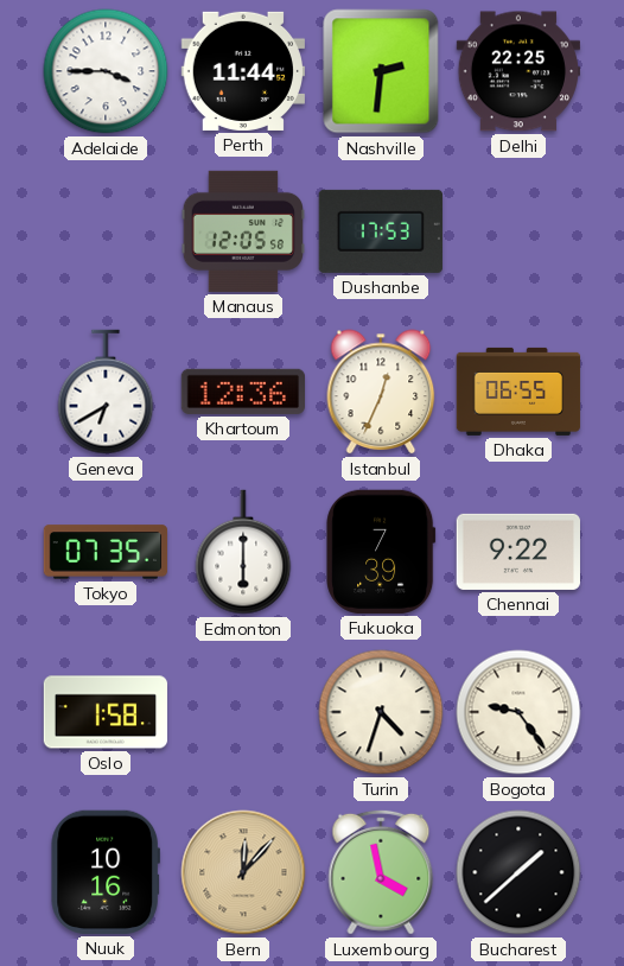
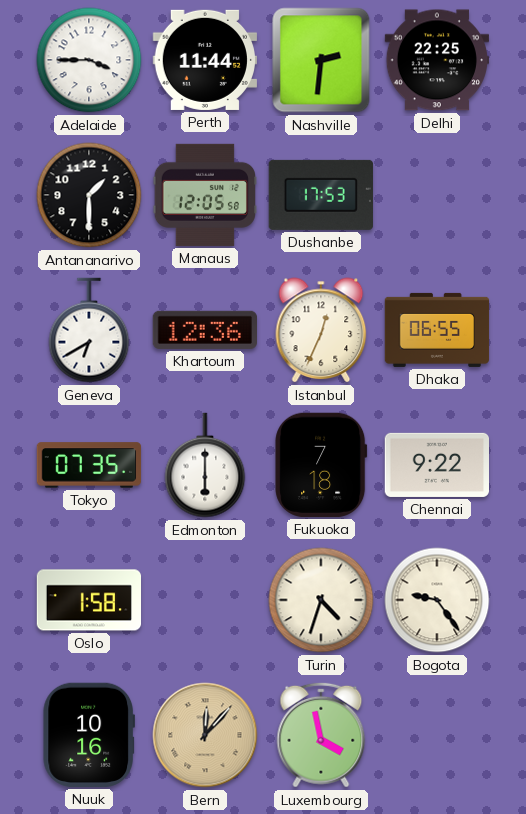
Antananarivo: none -> 1:30
Fukuoka: 7:39 -> 7:18
Bucharest: 1:38 -> none
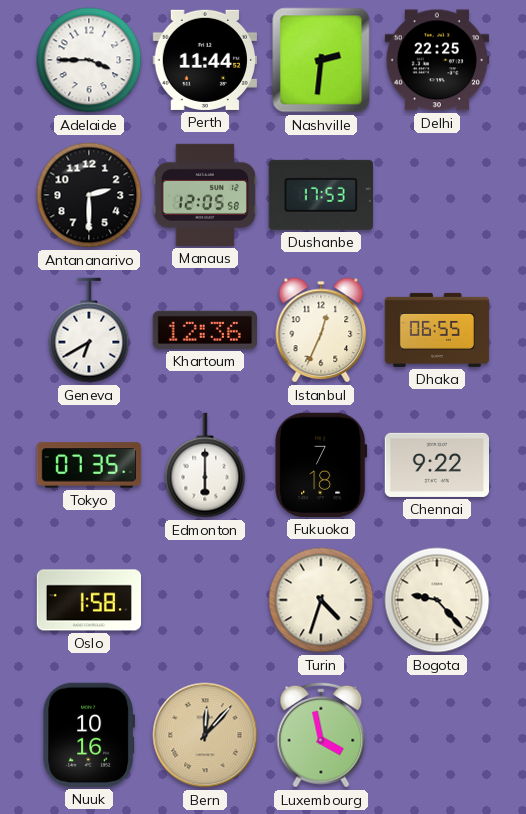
Antananarivo: 1:30 -> 2:30
Bogota: 9:24 -> 9:23
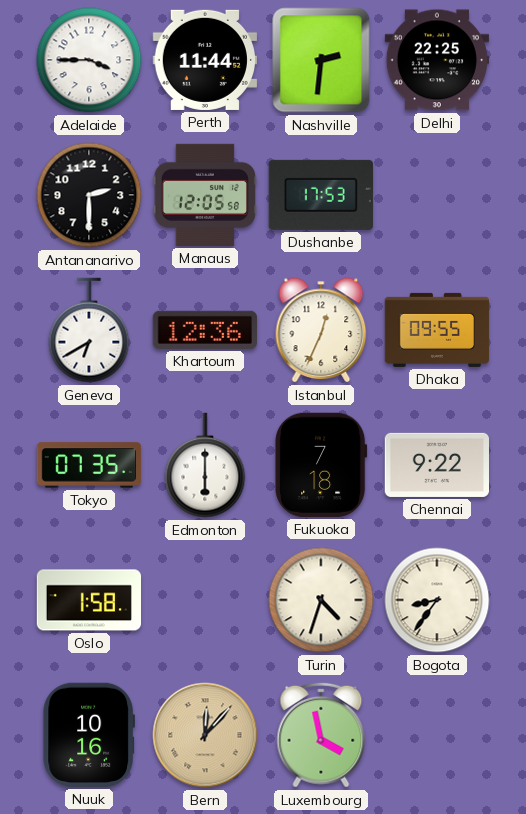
Dhaka: 06:55 -> 09:55
Bogota: 9:23 -> 8:36
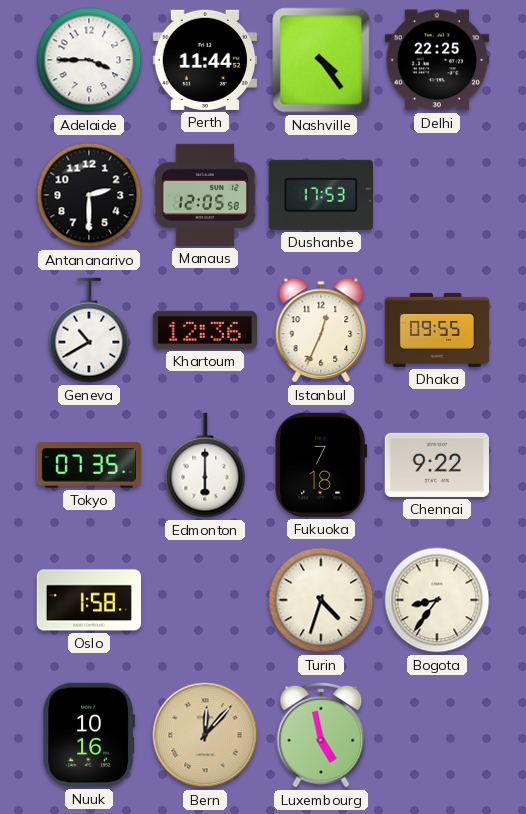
Nashville: 2:31 -> 4:24
Geneva: 6:40 -> 10:40
Luxembourg: 3:58 -> 4:58
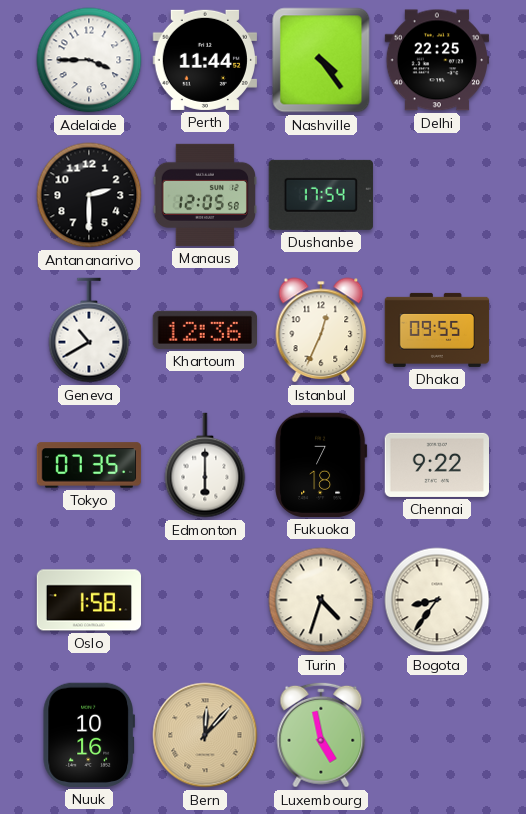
Dushanbe: 17:53 -> 17:54
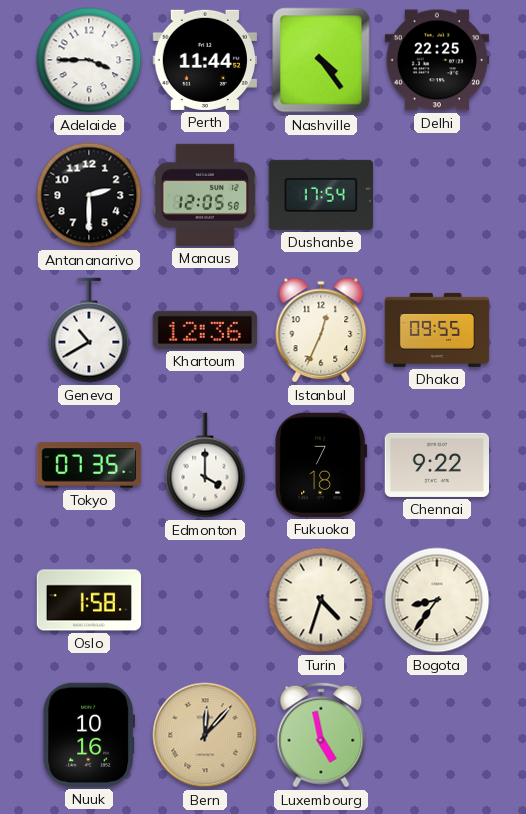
Edmonton: 6:00 -> 4:00
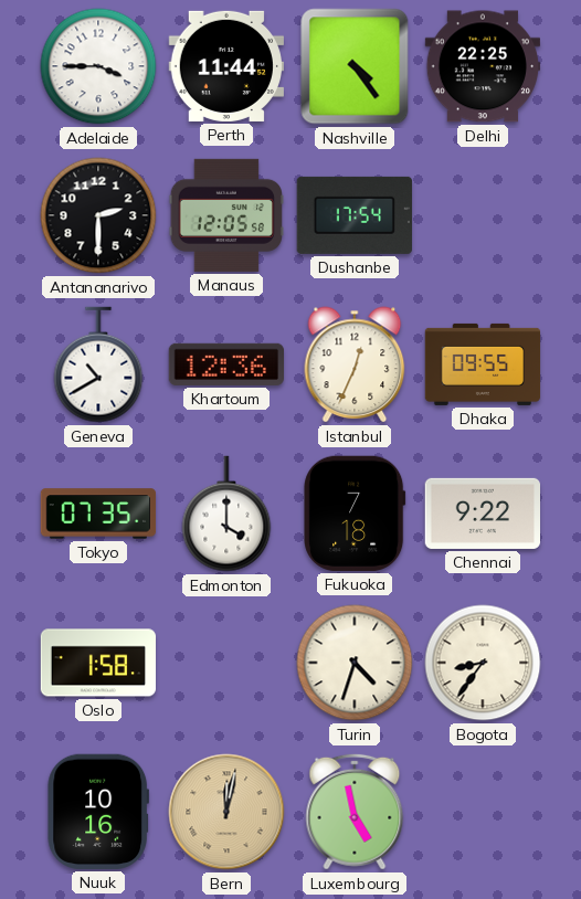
Bern: 12:07 -> 12:02
